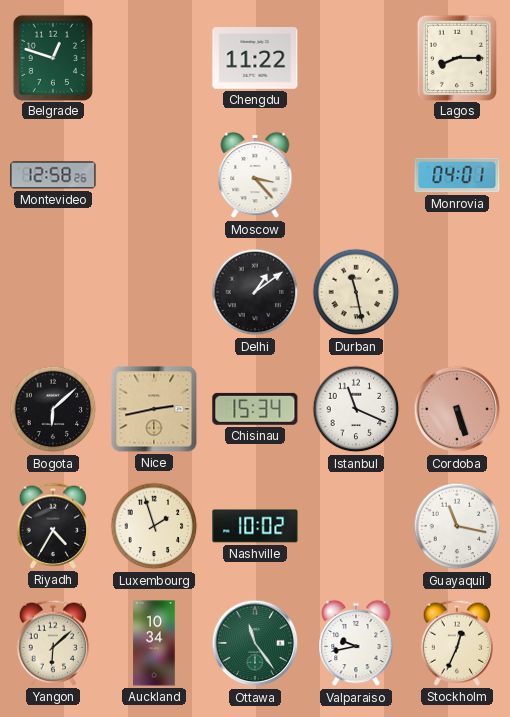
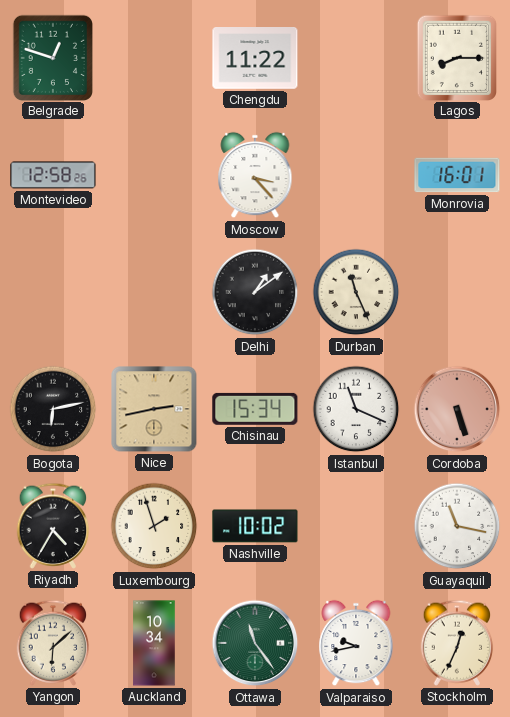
Monrovia: 04:01 -> 16:01
Durban: 11:28 -> 11:26
Bogota: 6:08 -> 6:13
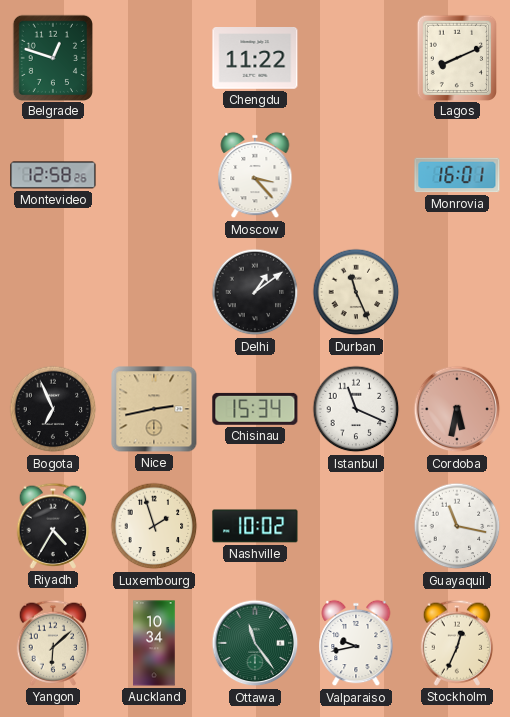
Lagos: 8:15 -> 8:11
Bogota: 6:13 -> 6:56
Cordoba: 5:27 -> 5:32
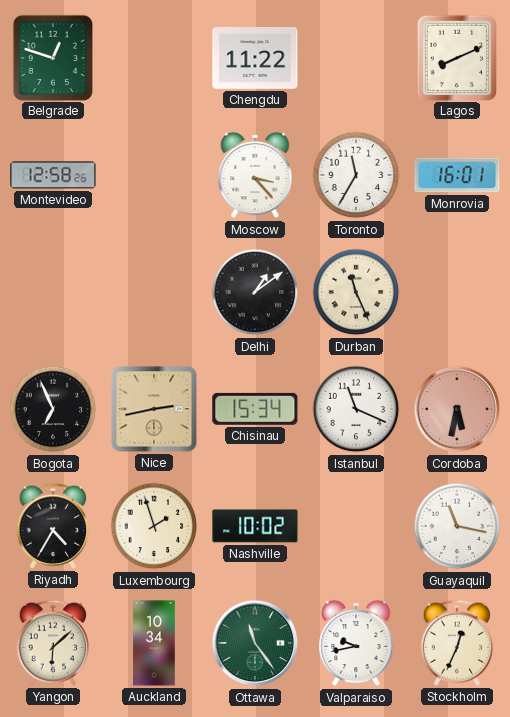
Toronto: none -> 11:35
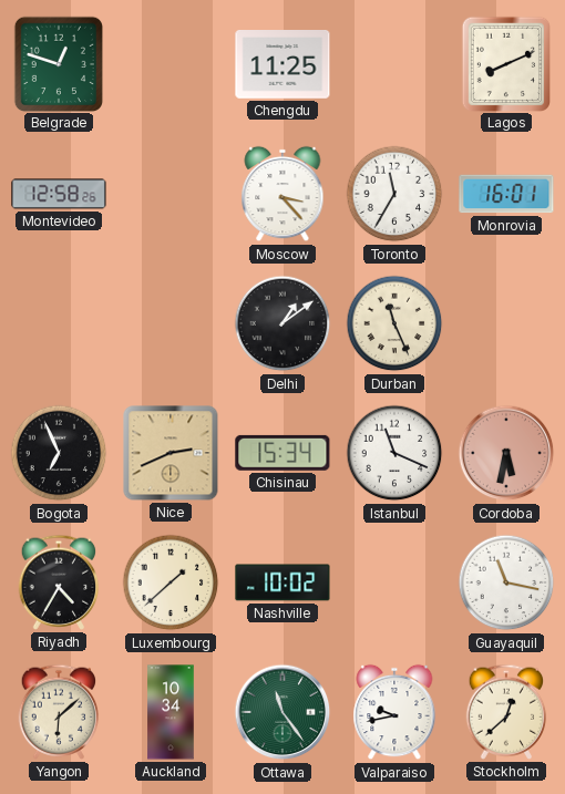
Chengdu: 11:22 -> 11:25
Nice: 2:43 -> 2:41
Luxembourg: 1:57 -> 1:38
Stockholm: 12:34 -> 12:38
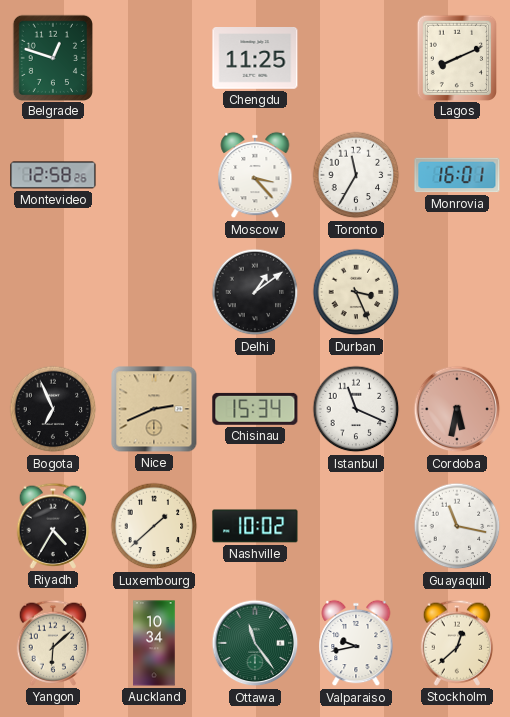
Durban: 11:26 -> 3:26
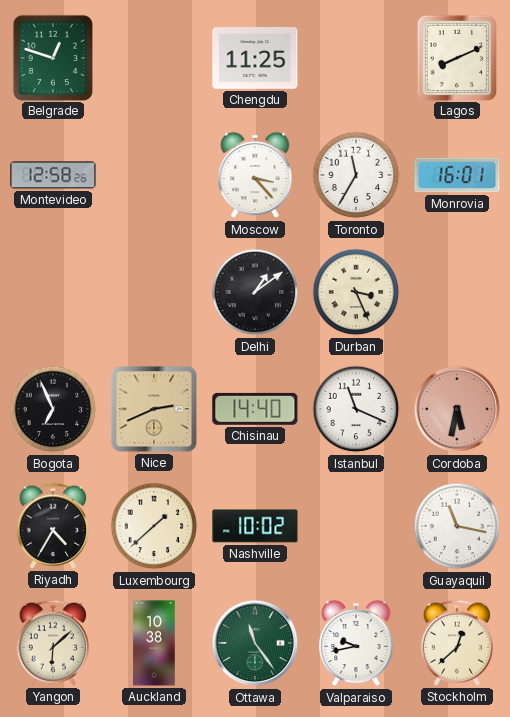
Chisinau: 15:34 -> 14:40
Auckland: 10:34 -> 10:38
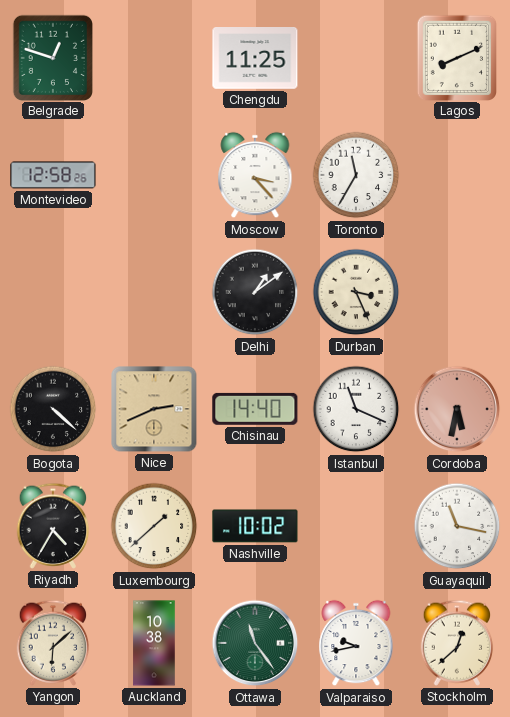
Monrovia: 16:01 -> none
Bogota: 6:56 -> 4:22
